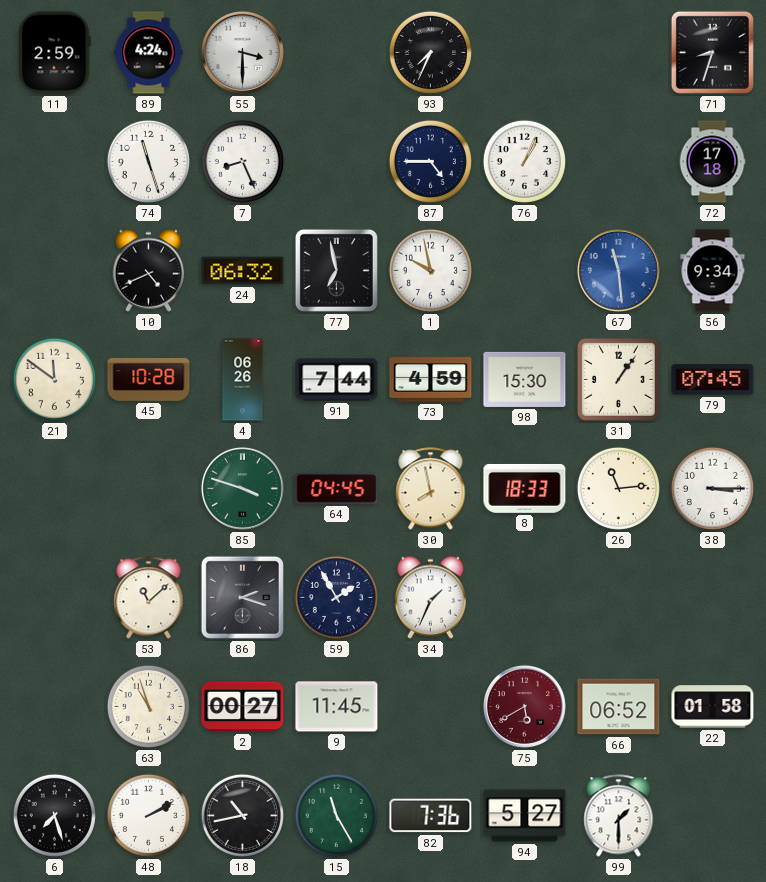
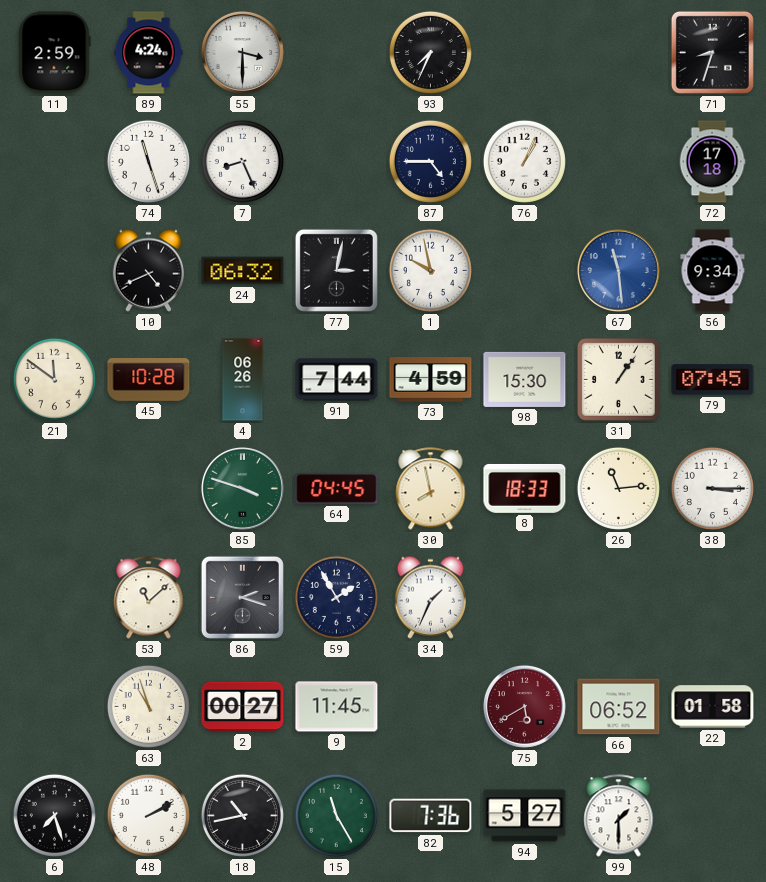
77: 6:58 -> 3:02
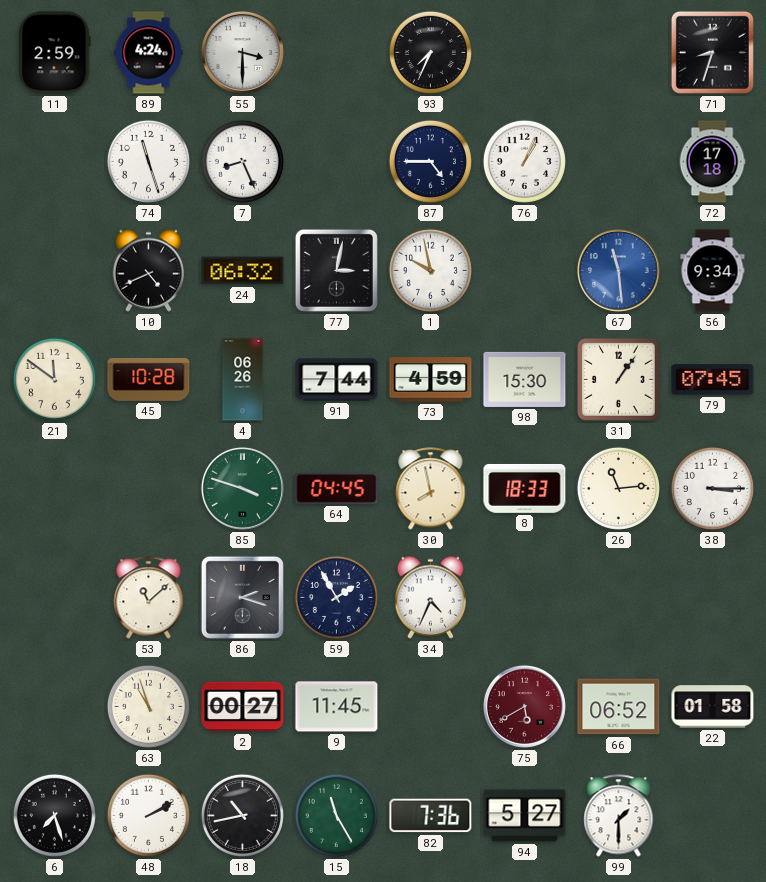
34: 1:34 -> 4:34
